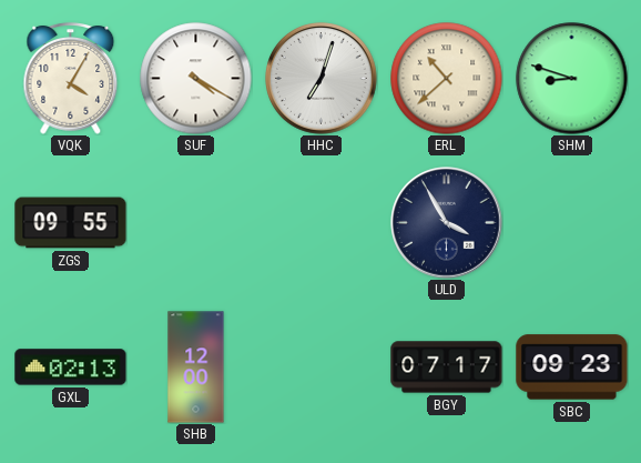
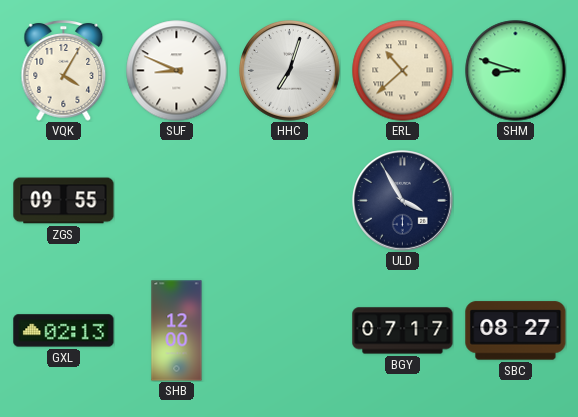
SUF: 4:20 -> 8:49
SBC: 09:23 -> 08:27
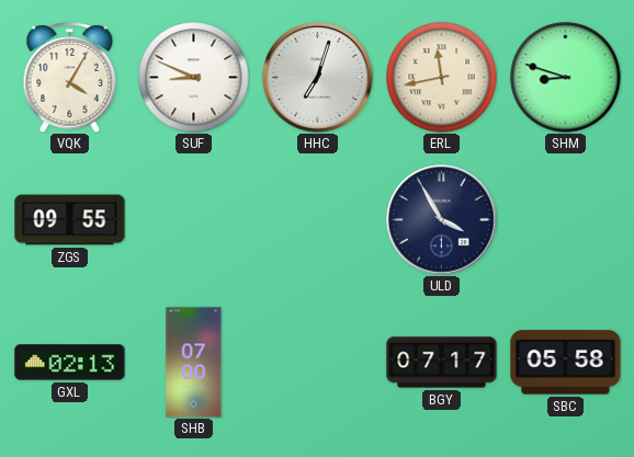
ERL: 10:38 -> 11:43
SHB: 12:00 -> 07:00
SBC: 08:27 -> 05:58
